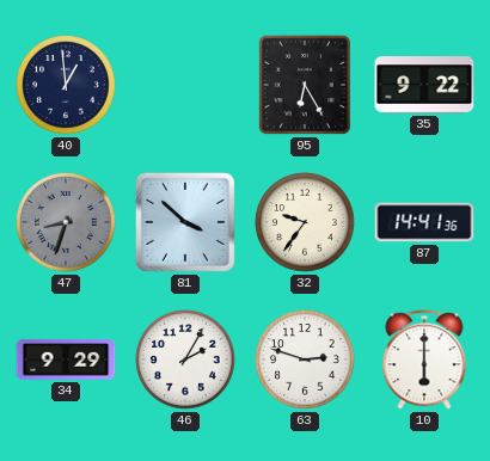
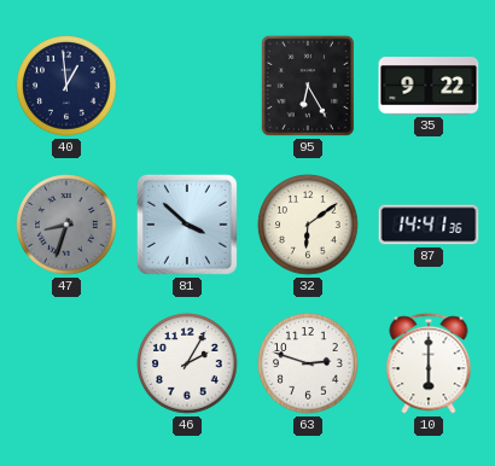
32: 9:36 -> 6:09
34: 9:29 -> none
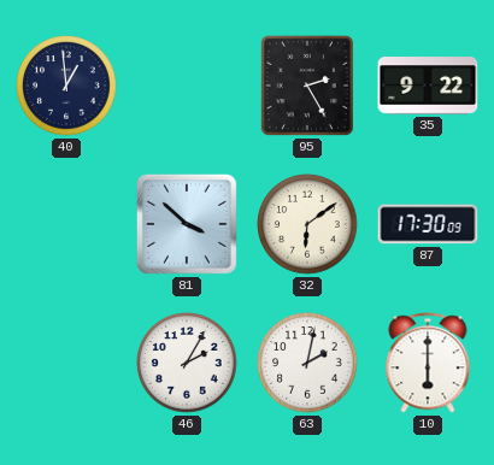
95: 6:25 -> 2:25
47: 8:33 -> none
87: 14:41 -> 17:30
63: 2:48 -> 2:02
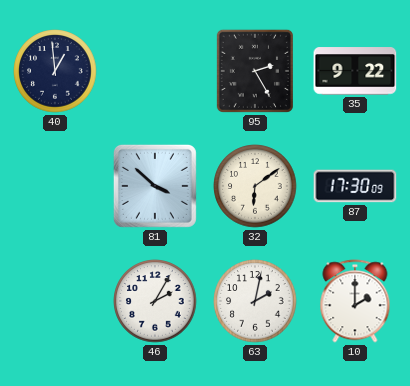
10: 6:00 -> 2:00
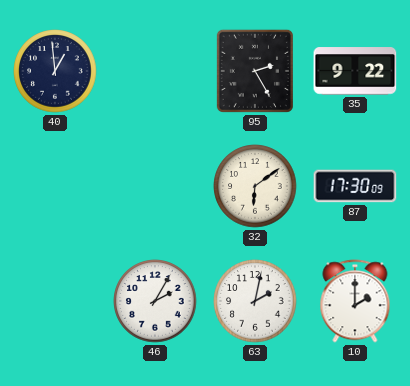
81: 3:52 -> none
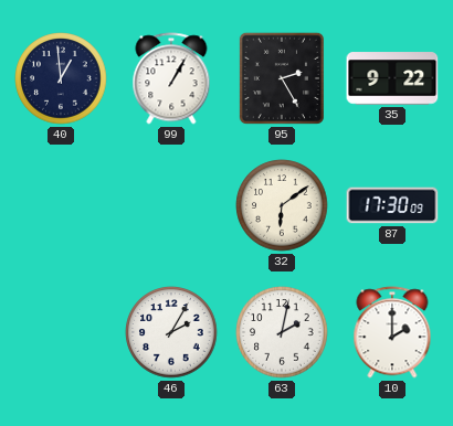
99: none -> 1:05
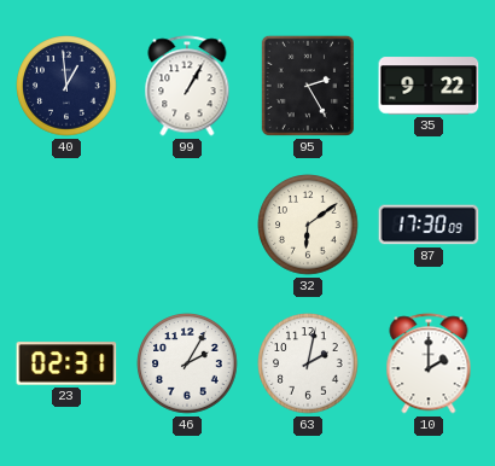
23: none -> 02:31
